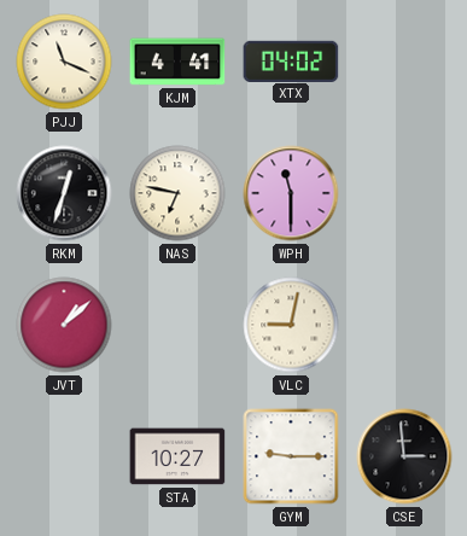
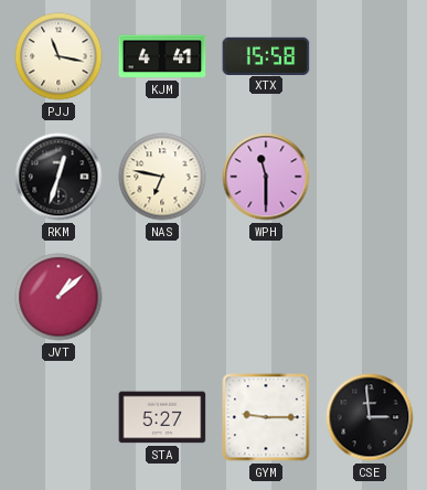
PJJ: 11:19 -> 11:17
XTX: 04:02 -> 15:58
VLC: 9:02 -> none
STA: 10:27 -> 5:27
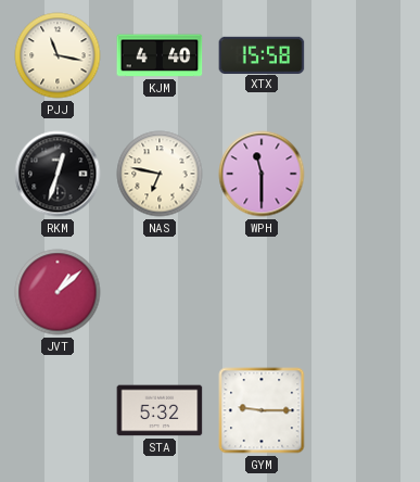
KJM: 4:41 -> 4:40
STA: 5:27 -> 5:32
CSE: 2:59 -> none
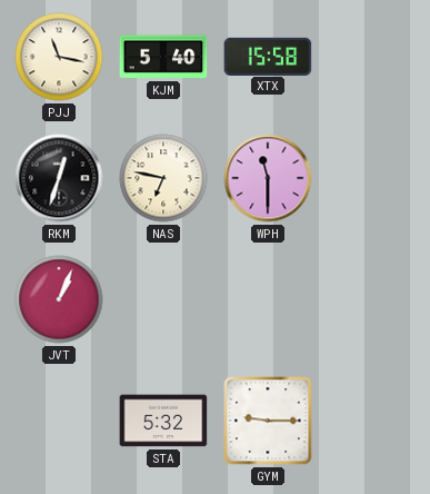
KJM: 4:40 -> 5:40
JVT: 1:08 -> 1:04
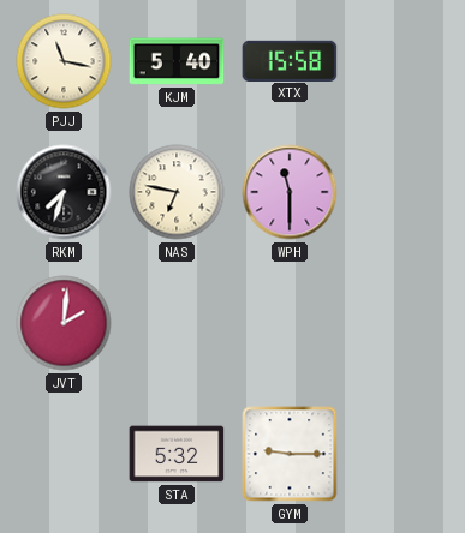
RKM: 12:33 -> 7:33
JVT: 1:04 -> 2:01
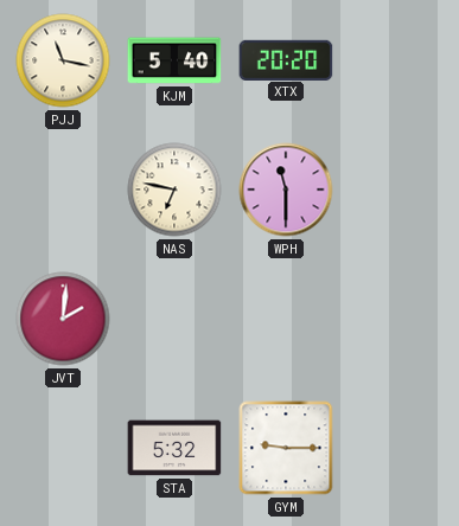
XTX: 15:58 -> 20:20
RKM: 7:33 -> none
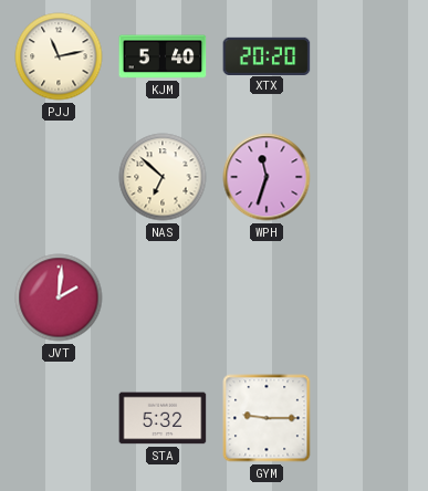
PJJ: 11:17 -> 11:13
NAS: 6:47 -> 6:52
WPH: 11:30 -> 11:33
